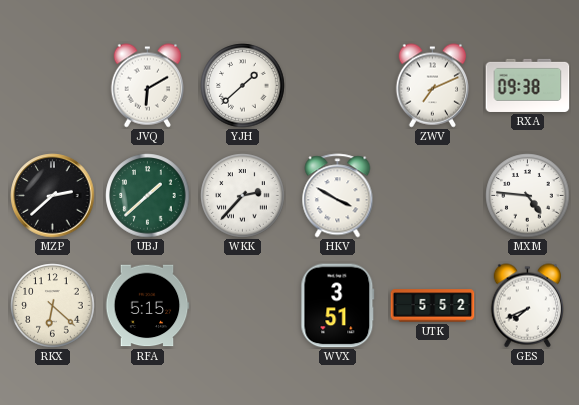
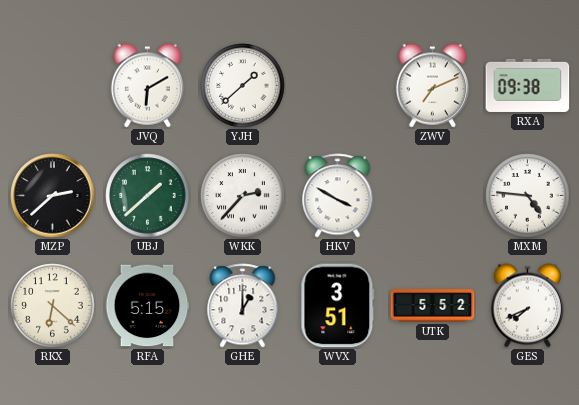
GHE: none -> 1:00
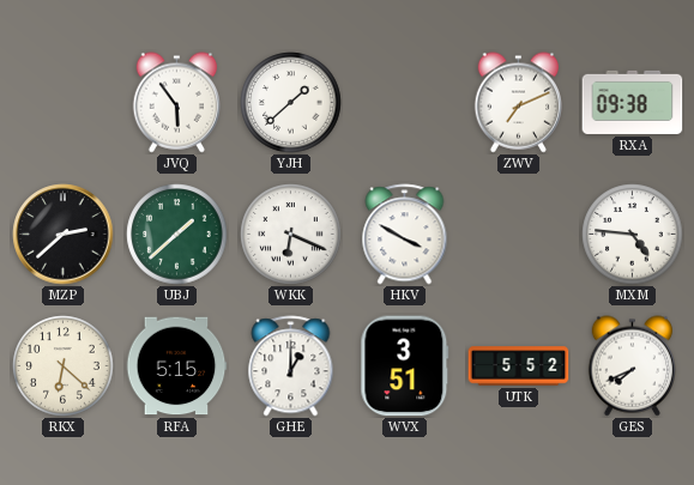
JVQ: 6:10 -> 5:54
WKK: 2:37 -> 6:19
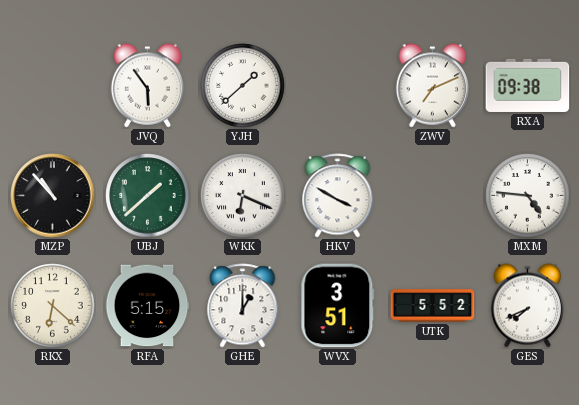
MZP: 2:38 -> 10:53
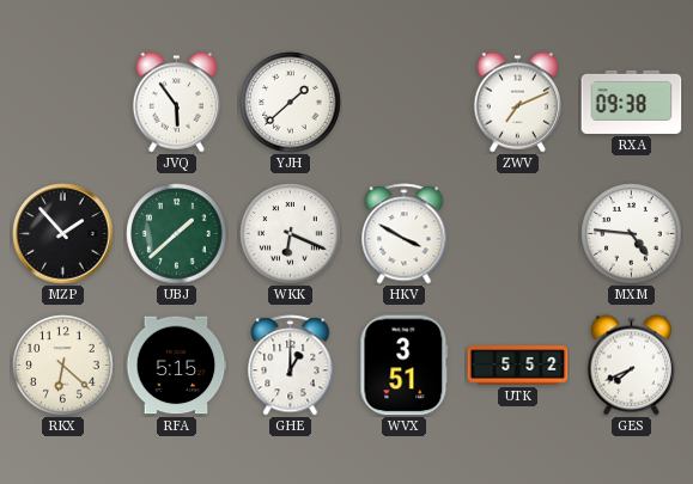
MZP: 10:53 -> 1:53
